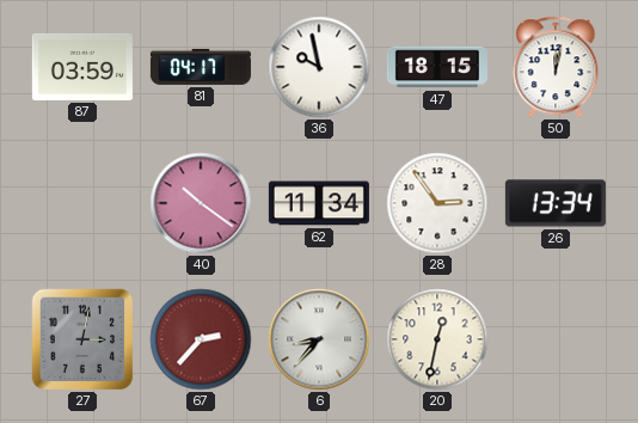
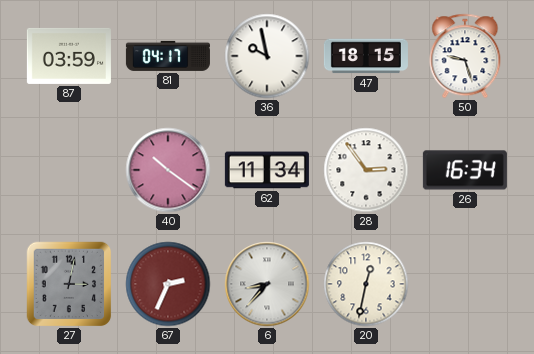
50: 12:02 -> 9:27
26: 13:34 -> 16:34
67: 2:37 -> 2:34
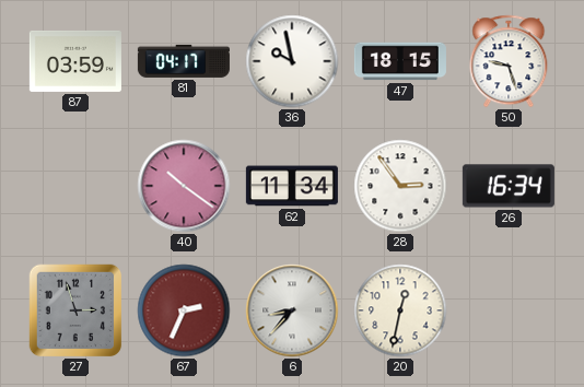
27: 3:02 -> 2:57
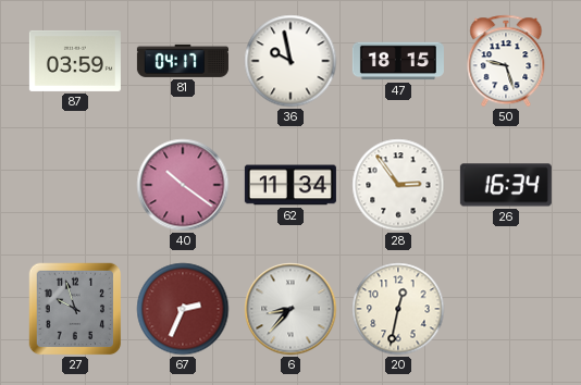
27: 2:57 -> 9:57
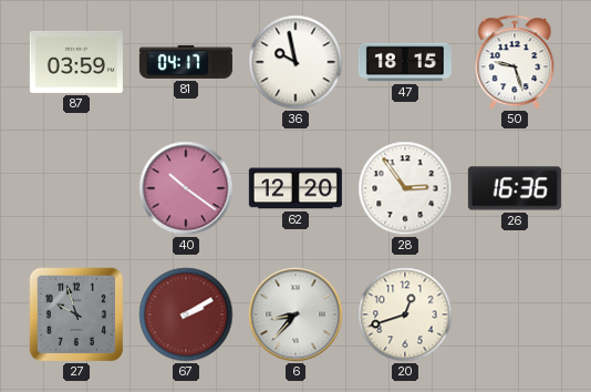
62: 11:34 -> 12:20
26: 16:34 -> 16:36
67: 2:34 -> 2:10
20: 12:32 -> 12:42
